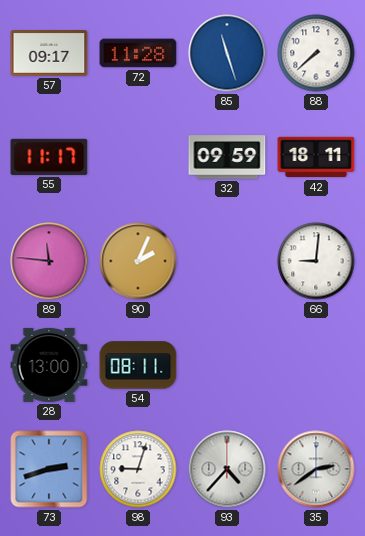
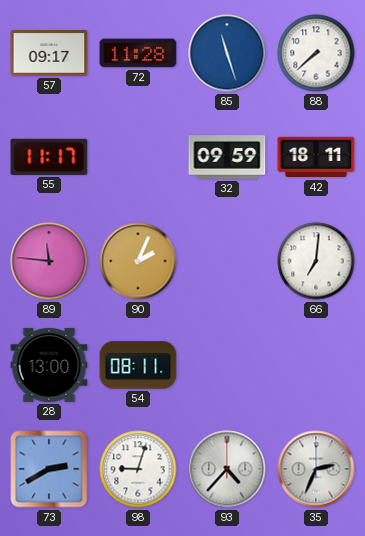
66: 9:01 -> 7:01
73: 2:42 -> 2:40
35: 2:39 -> 2:34
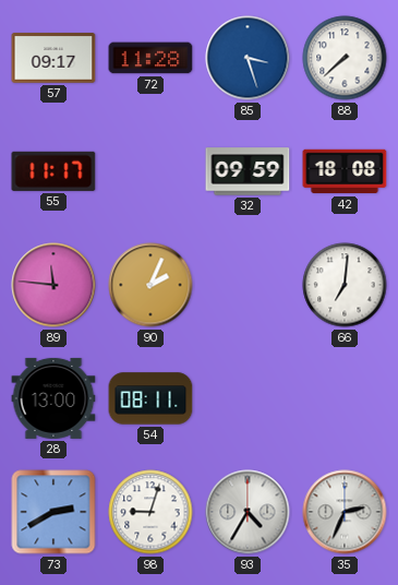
85: 11:27 -> 3:27
42: 18:11 -> 18:08
93: 4:37 -> 4:35
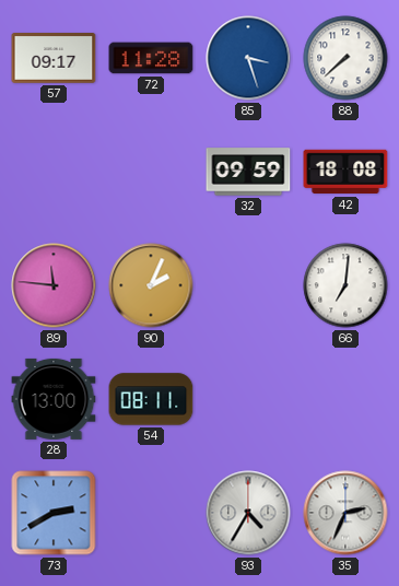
55: 11:17 -> none
98: 9:03 -> none
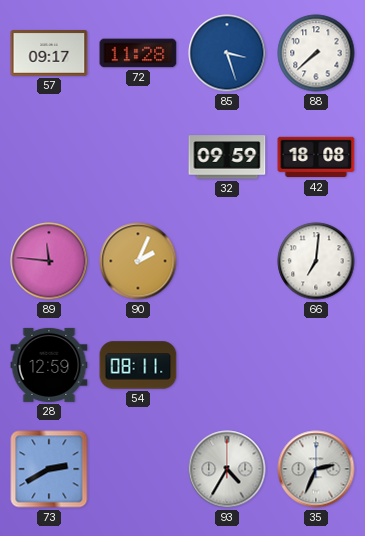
28: 13:00 -> 12:59
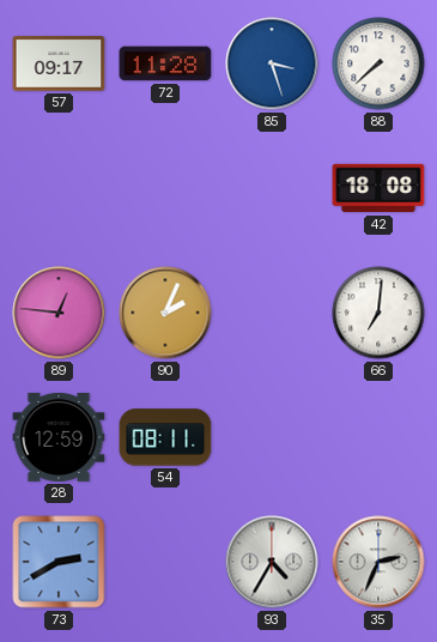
32: 09:59 -> none
89: 11:46 -> 12:46
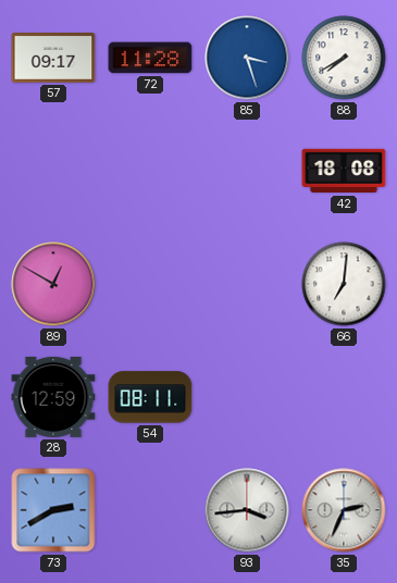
88: 7:38 -> 7:40
89: 12:46 -> 12:50
90: 2:04 -> none
93: 4:35 -> 3:44
